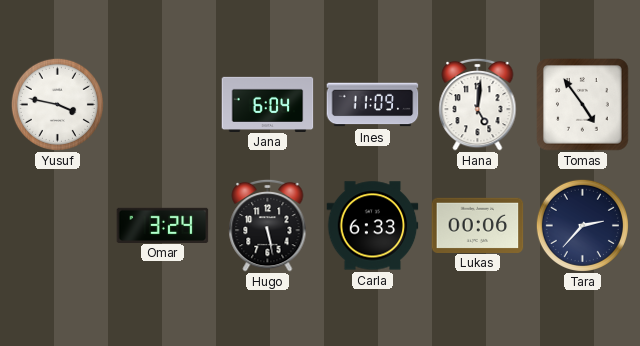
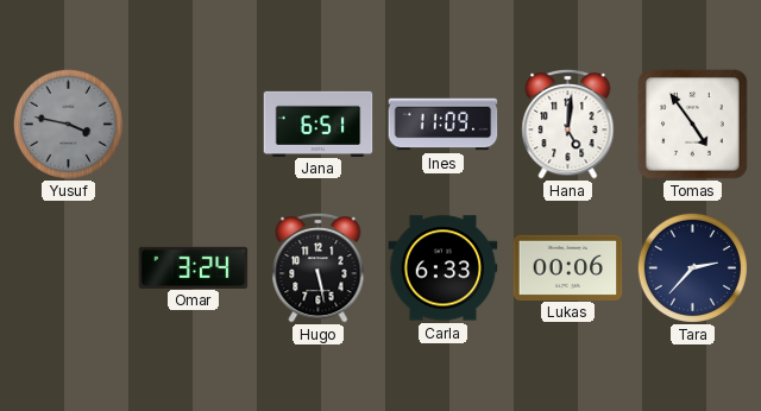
Yusuf dial: white -> grey
Jana: 6:04 -> 6:51
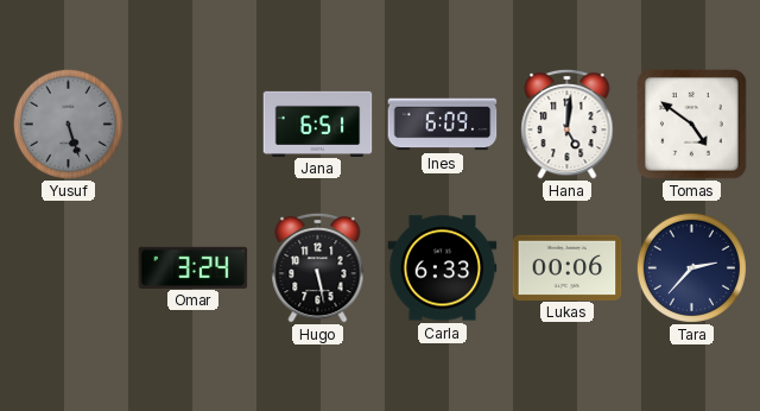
Yusuf: 3:47 -> 5:27
Ines: 11:09 -> 6:09
Tomas: 4:54 -> 4:51
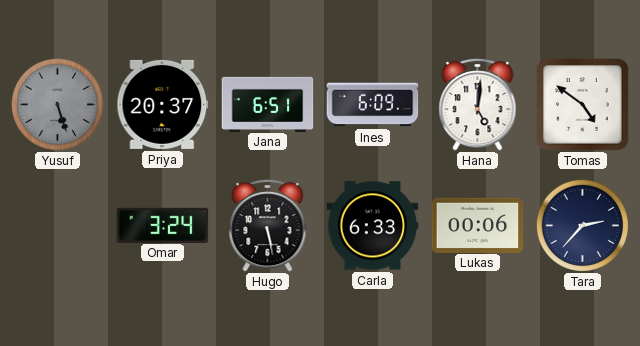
Priya: none -> 20:37
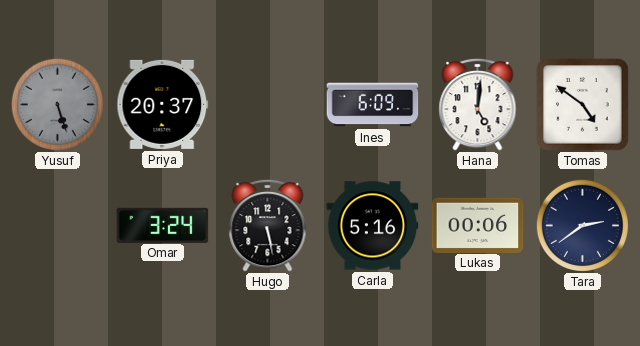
Jana: 6:51 -> none
Carla: 6:33 -> 5:16
Tara: 2:37 -> 2:39
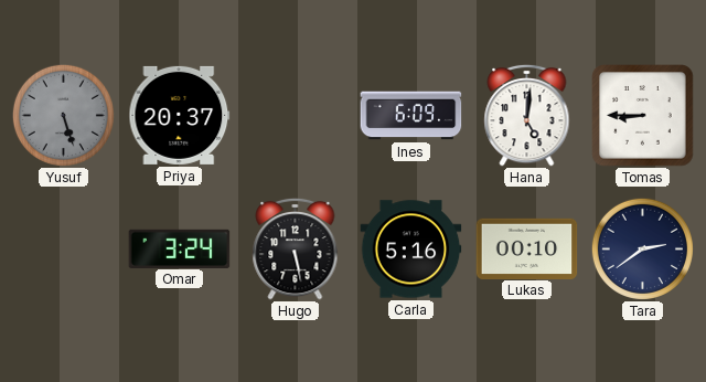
Tomas: 4:51 -> 8:45
Lukas: 00:06 -> 00:10
